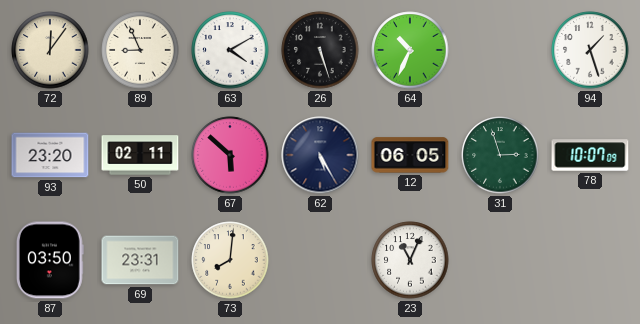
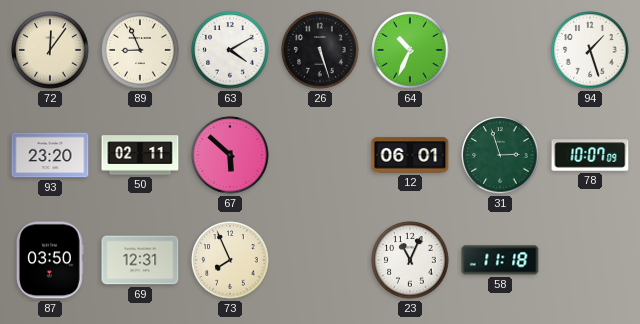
62: 5:25 -> none
12: 06:05 -> 06:01
69: 23:31 -> 12:31
73: 8:01 -> 7:56
58: none -> 11:18
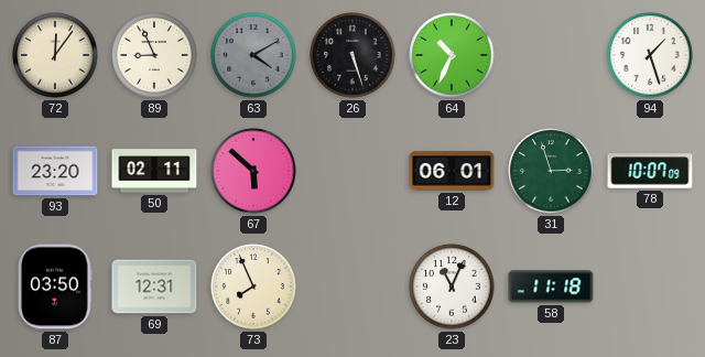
63 dial: white -> grey
